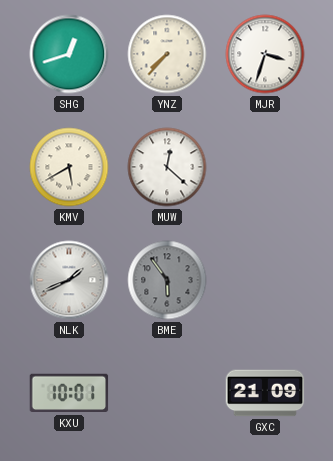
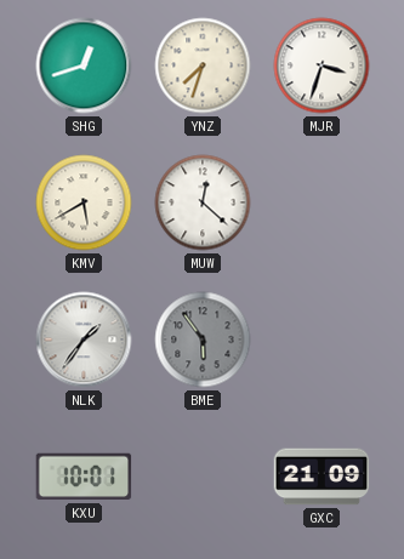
YNZ: 7:37 -> 7:33
NLK: 1:41 -> 1:36
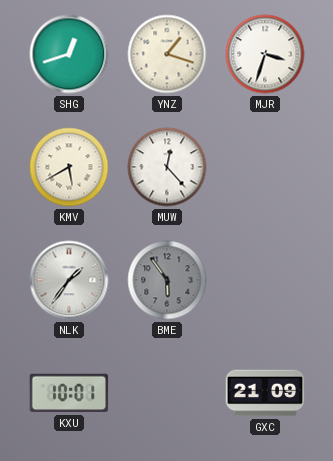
YNZ: 7:33 -> 1:18
MUW: 12:22 -> 12:23
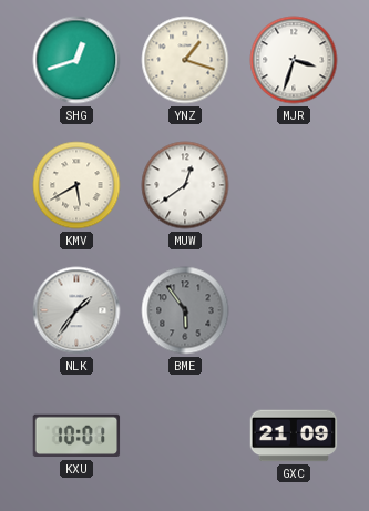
MUW: 12:23 -> 12:39
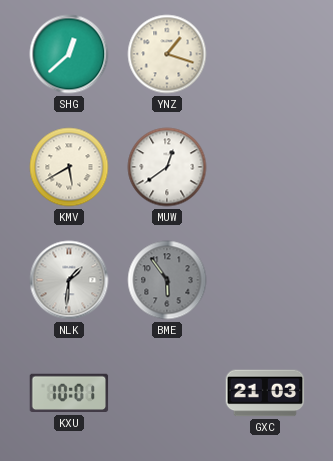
SHG: 12:42 -> 12:38
MJR: 3:33 -> none
NLK: 1:36 -> 1:31
GXC: 21:09 -> 21:03
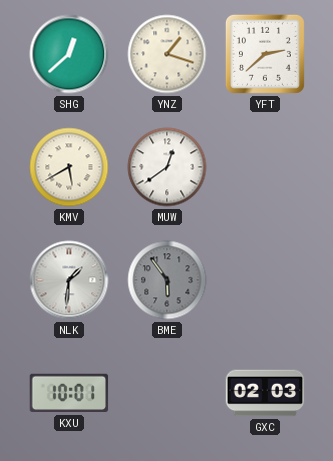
YFT: none -> 2:38
GXC: 21:03 -> 02:03
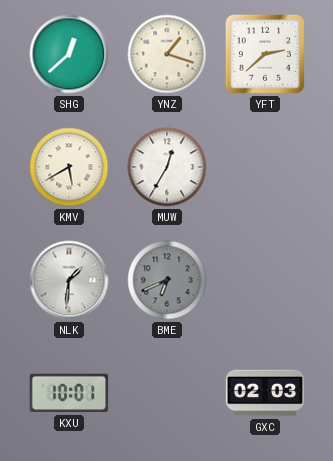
MUW: 12:39 -> 12:35
BME: 5:54 -> 6:41
